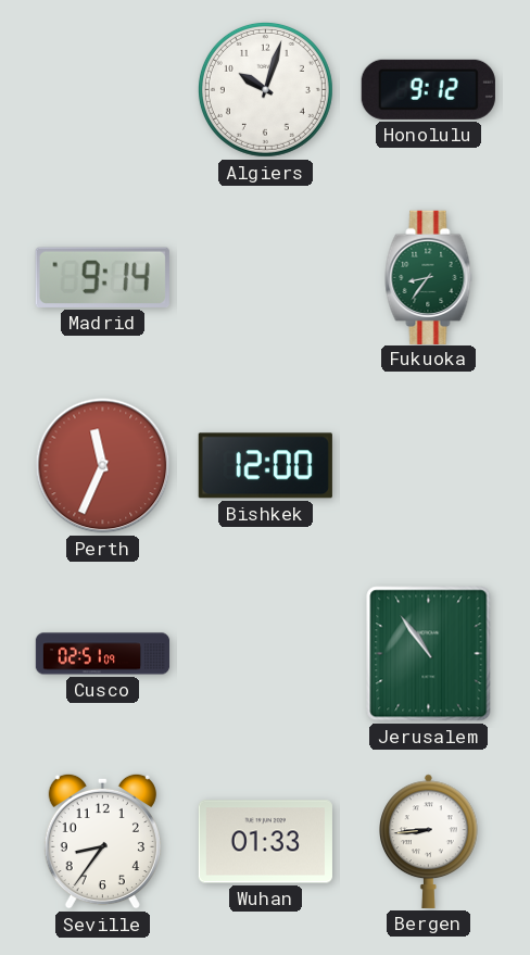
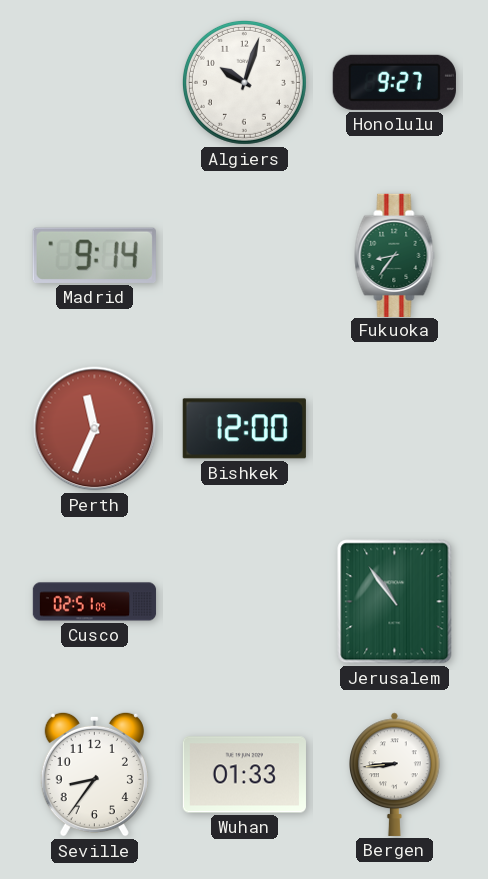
Honolulu: 9:12 -> 9:27
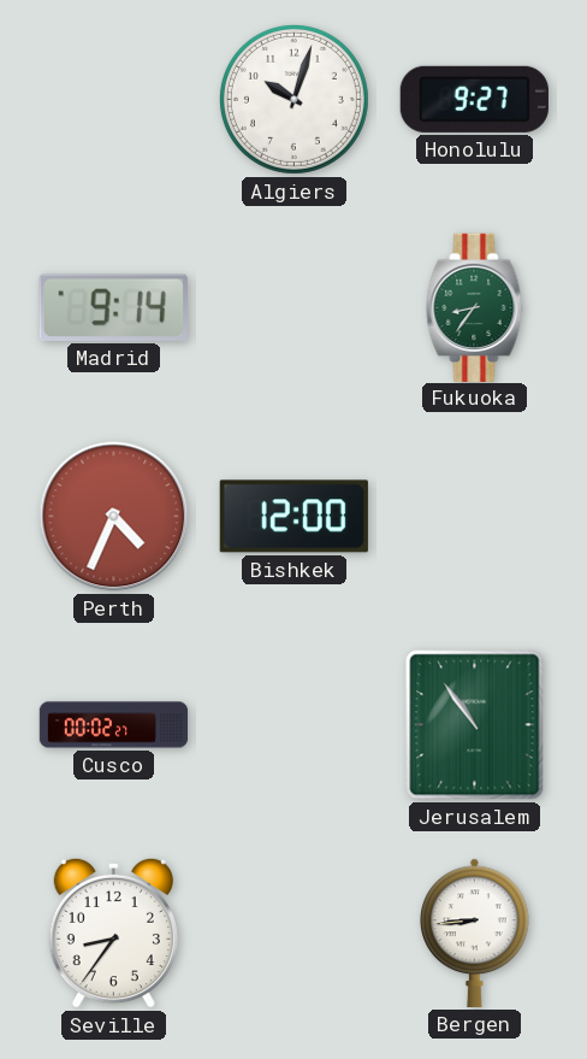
Perth: 11:34 -> 4:34
Cusco: 02:51 -> 00:02
Wuhan: 01:33 -> none
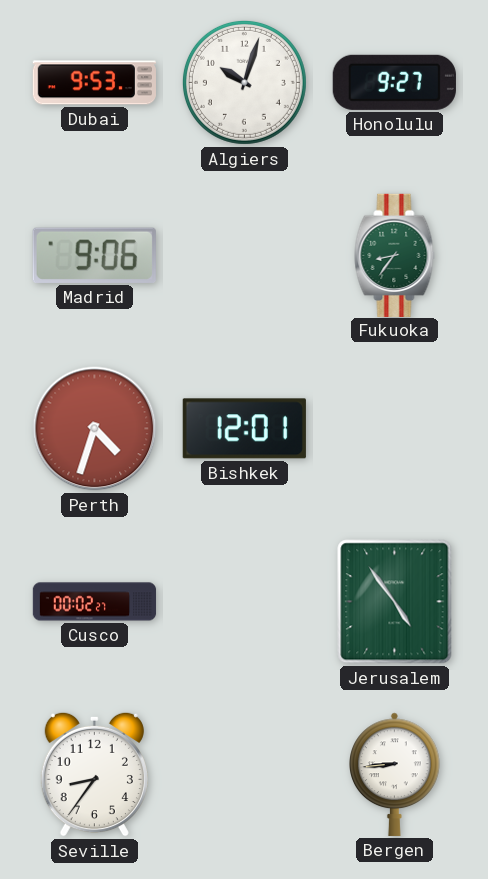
Dubai: none -> 9:53
Madrid: 9:14 -> 9:06
Perth: 4:34 -> 4:33
Bishkek: 12:00 -> 12:01
Jerusalem: 10:54 -> 4:54
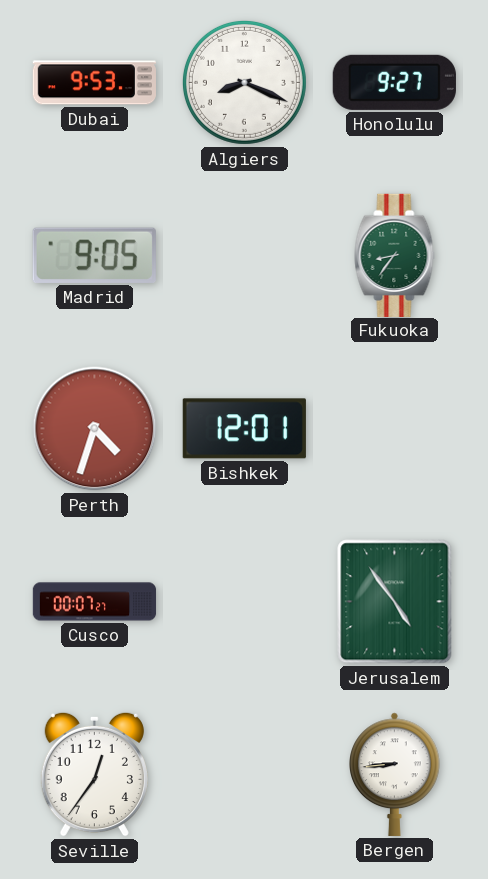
Algiers: 10:03 -> 8:19
Madrid: 9:06 -> 9:05
Cusco: 00:02 -> 00:07
Seville: 8:36 -> 12:36
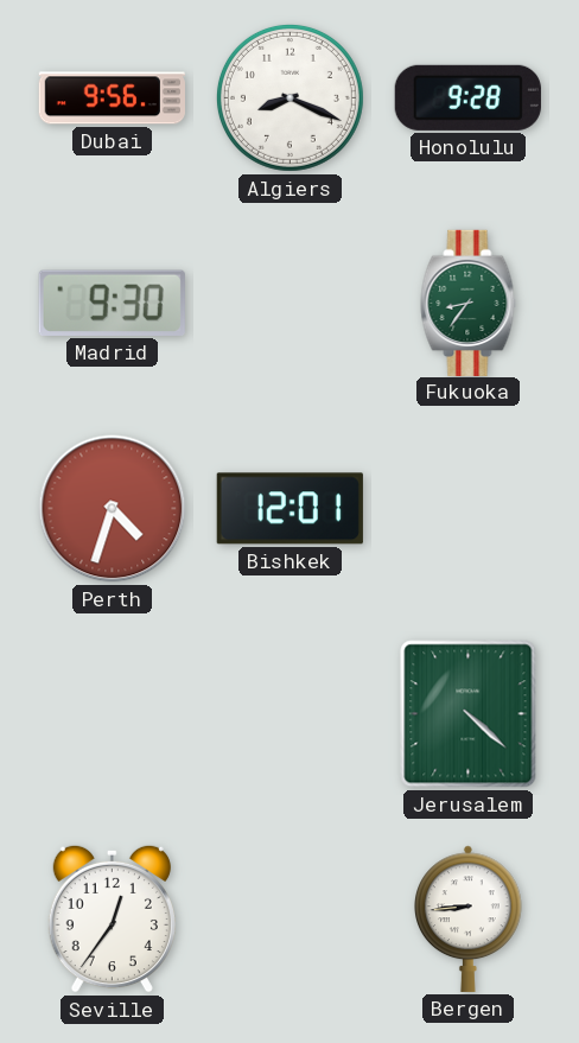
Dubai: 9:53 -> 9:56
Honolulu: 9:27 -> 9:28
Madrid: 9:05 -> 9:30
Cusco: 00:07 -> none
Jerusalem: 4:54 -> 4:22
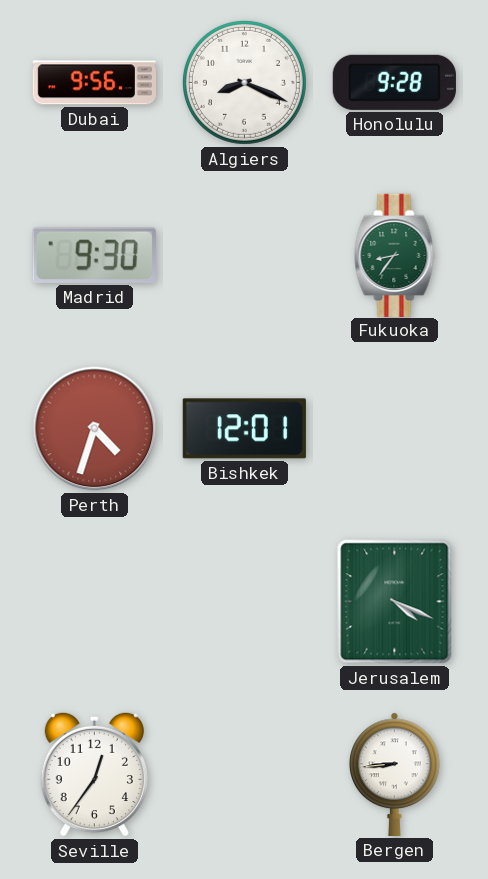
Jerusalem: 4:22 -> 4:19
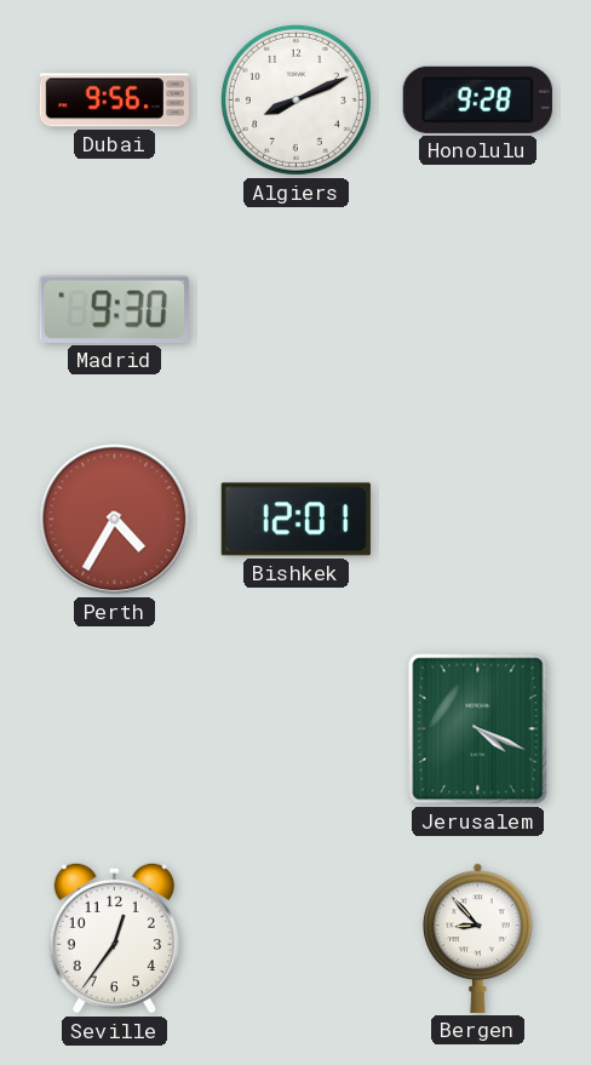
Algiers: 8:19 -> 8:11
Fukuoka: 8:36 -> none
Perth: 4:33 -> 4:35
Bergen: 8:44 -> 8:53
